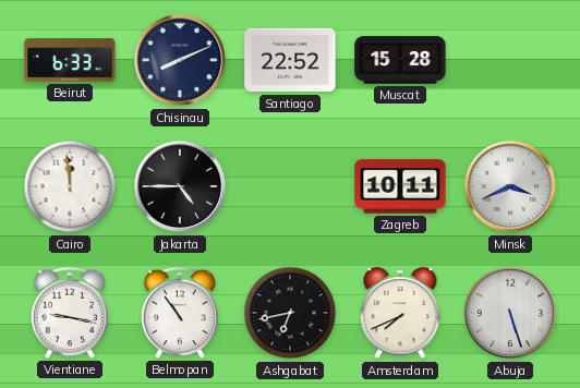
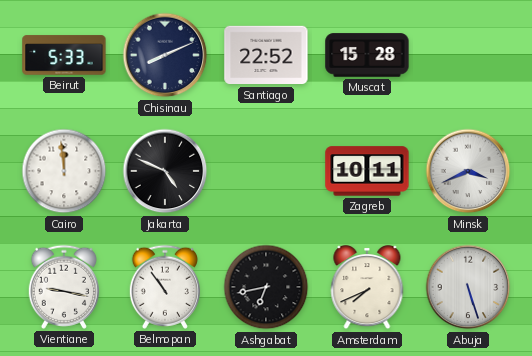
Beirut: 6:33 -> 5:33
Jakarta: 4:45 -> 4:49
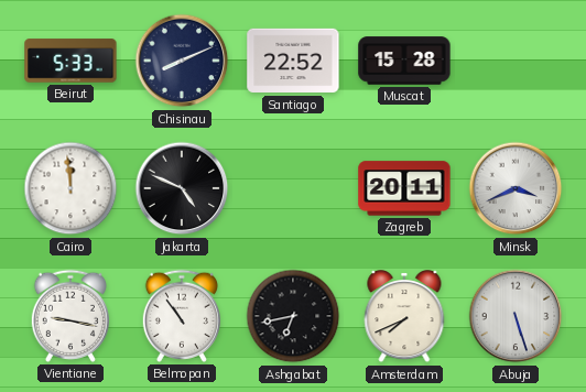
Zagreb: 10:11 -> 20:11
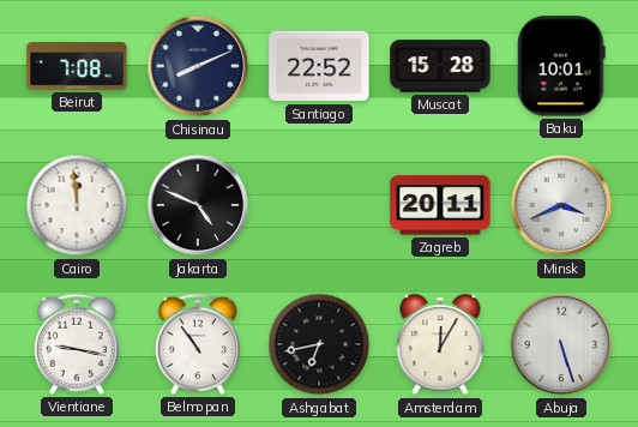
Beirut: 5:33 -> 7:08
Baku: none -> 10:01
Amsterdam: 7:41 -> 12:05
